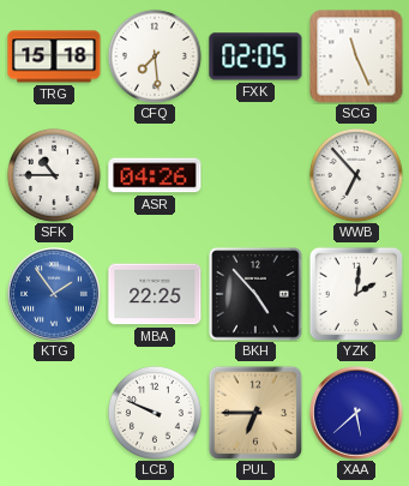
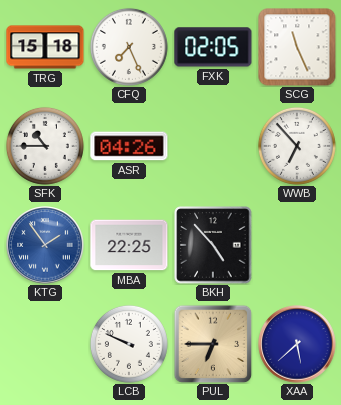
CFQ: 7:29 -> 7:26
YZK: 2:01 -> none
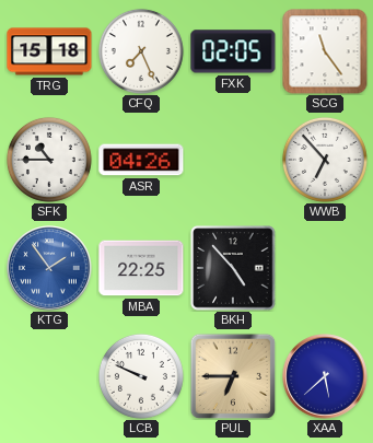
SCG: 11:26 -> 11:24
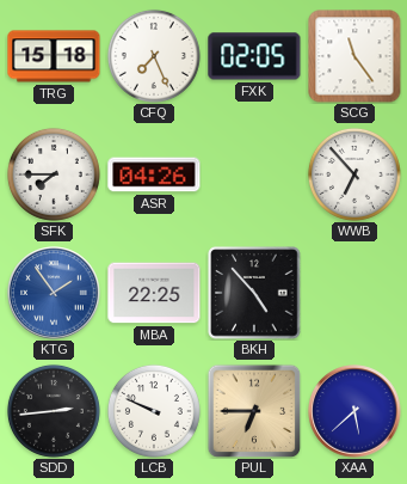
SFK: 10:45 -> 7:45
SDD: none -> 2:44
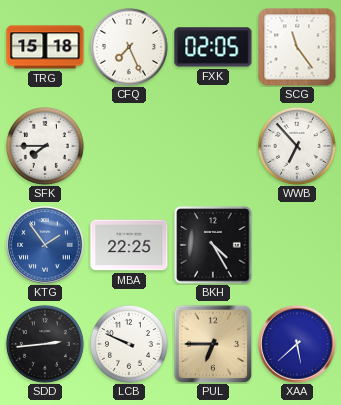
ASR: 04:26 -> none
BKH: 4:53 -> 4:25
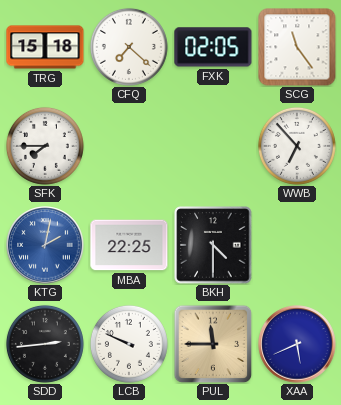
CFQ: 7:26 -> 7:22
KTG: 1:54 -> 2:02
BKH: 4:25 -> 4:30
PUL: 6:45 -> 11:45
XAA: 5:38 -> 5:41
